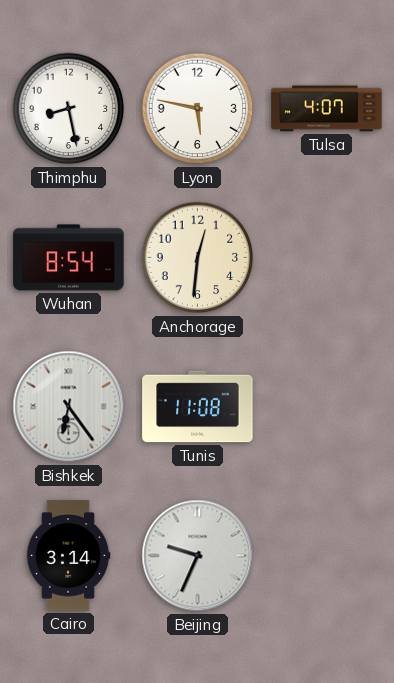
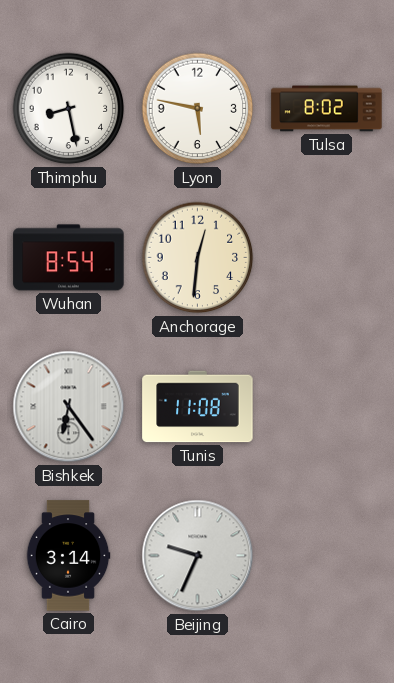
Tulsa: 4:07 -> 8:02
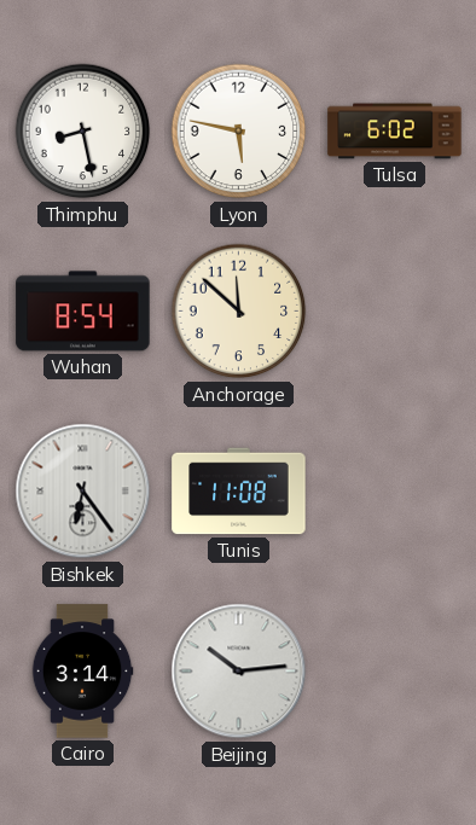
Tulsa: 8:02 -> 6:02
Anchorage: 12:31 -> 11:52
Beijing: 9:34 -> 10:14
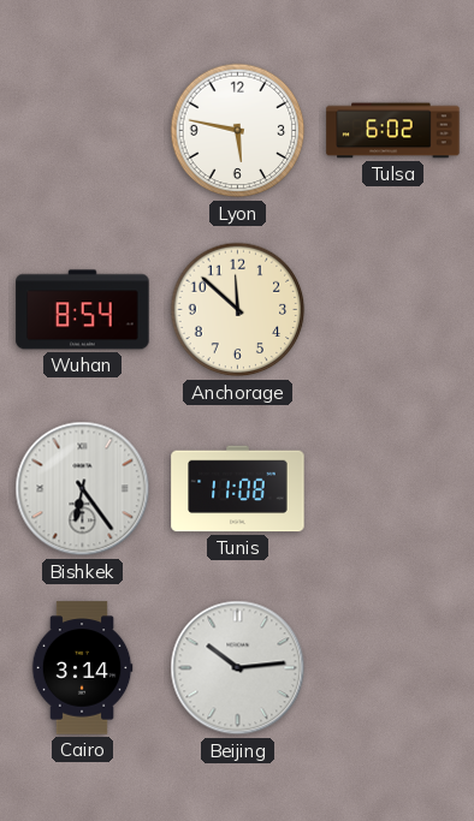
Thimphu: 8:28 -> none
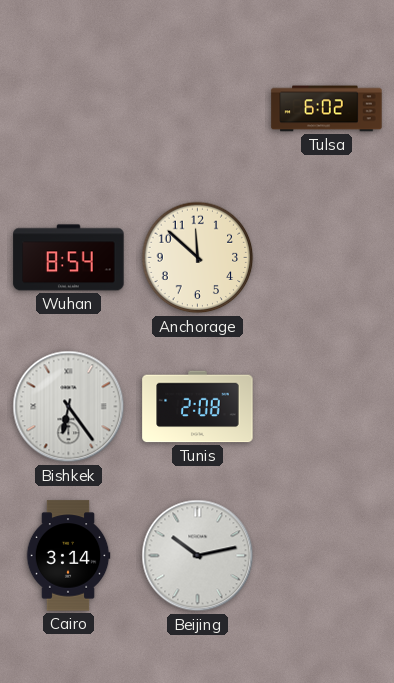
Lyon: 5:47 -> none
Tunis: 11:08 -> 2:08
Beijing: 10:14 -> 10:13
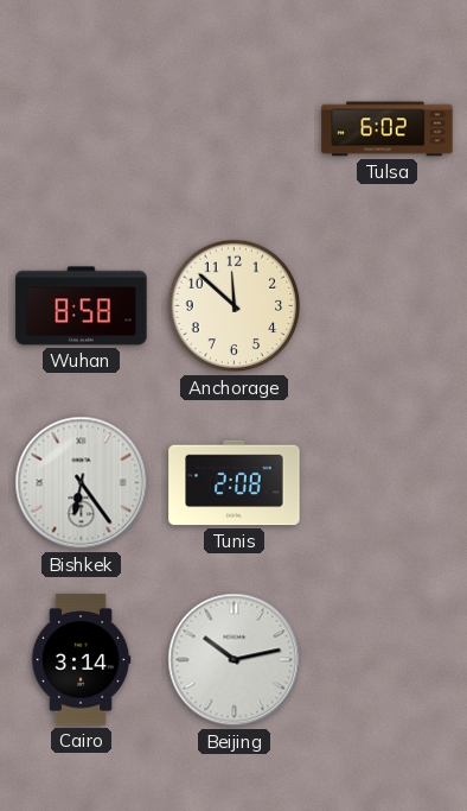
Wuhan: 8:54 -> 8:58
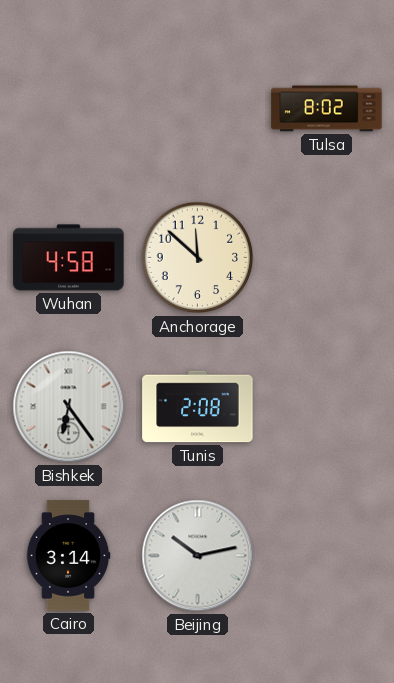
Tulsa: 6:02 -> 8:02
Wuhan: 8:58 -> 4:58
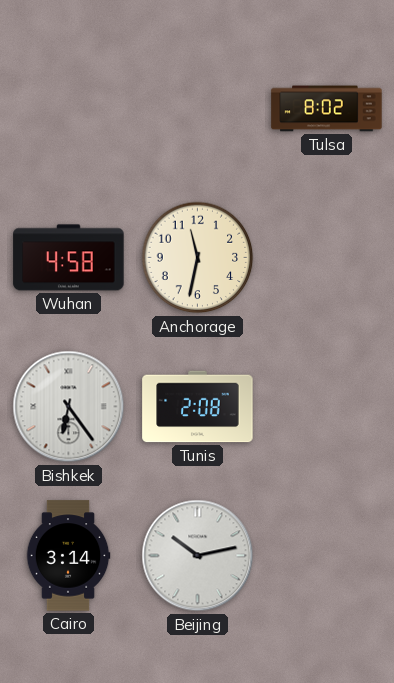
Anchorage: 11:52 -> 11:32
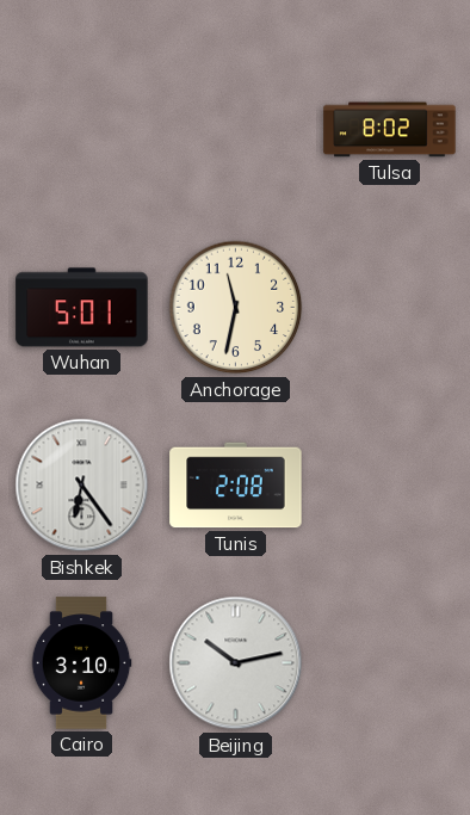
Wuhan: 4:58 -> 5:01
Cairo: 3:14 -> 3:10
